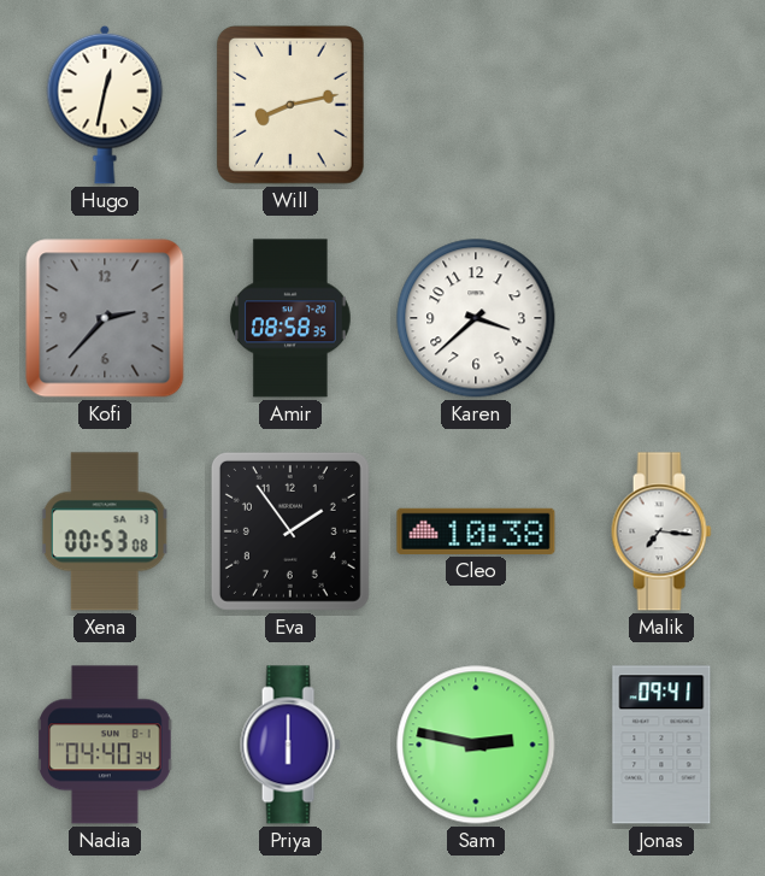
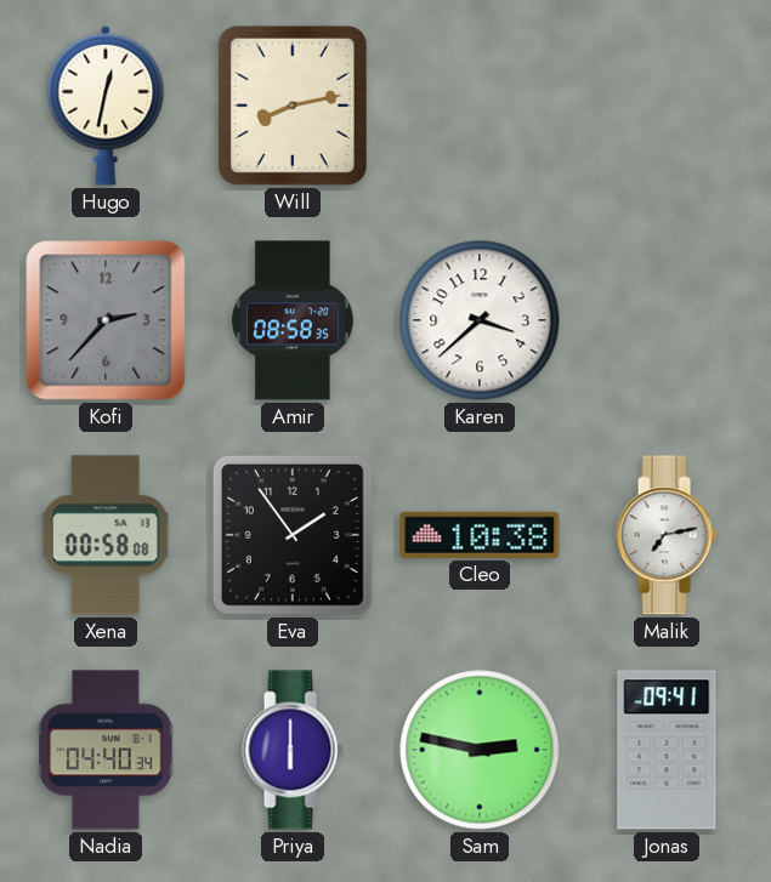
Xena: 00:53 -> 00:58
Malik: 7:16 -> 7:13
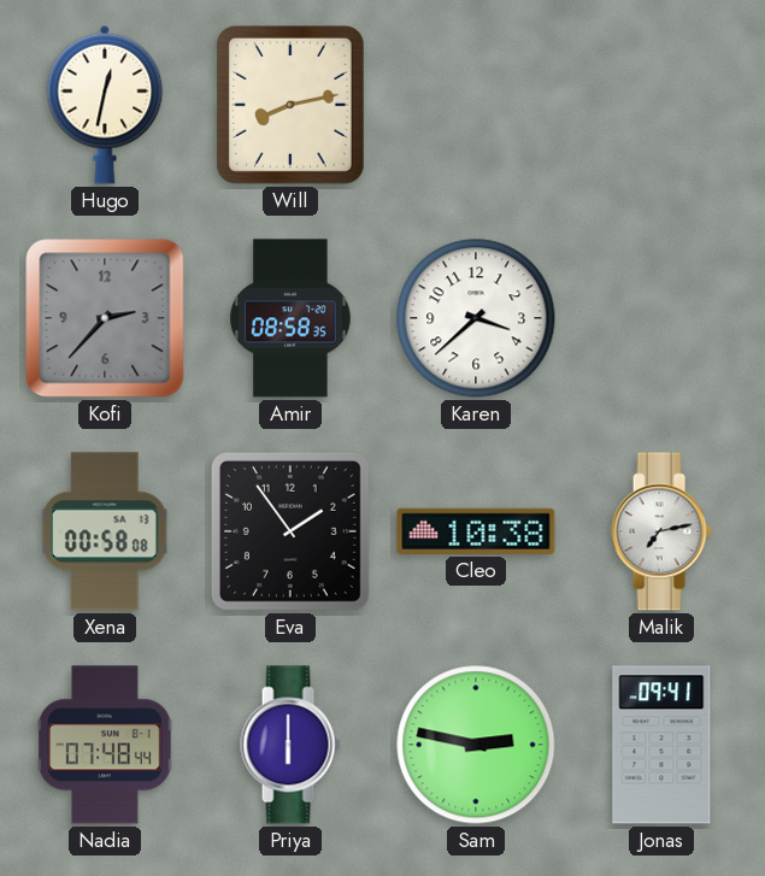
Nadia: 04:40 -> 07:48
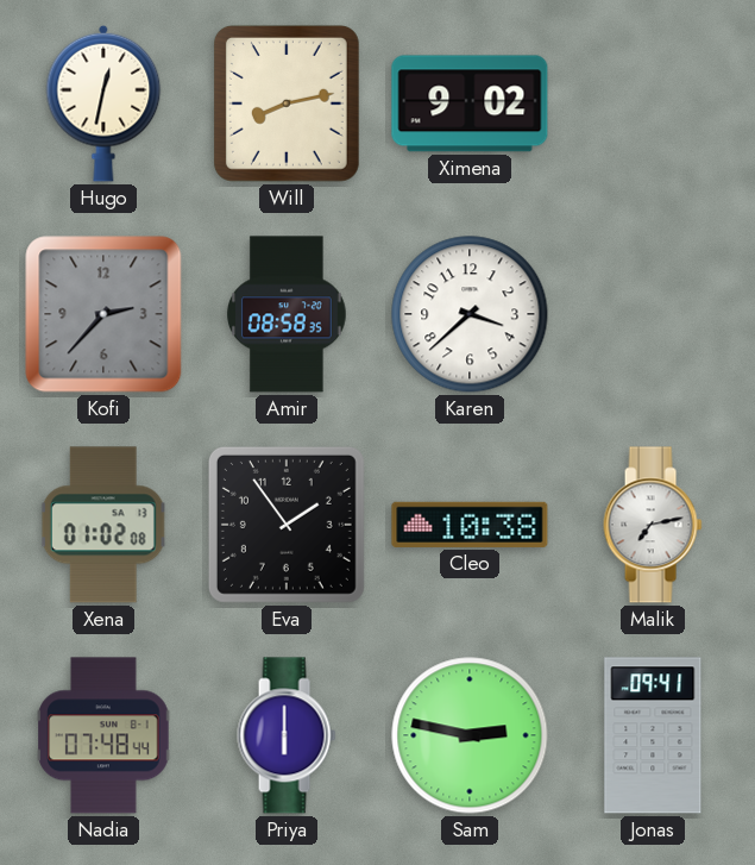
Ximena: none -> 9:02
Xena: 00:58 -> 01:02
